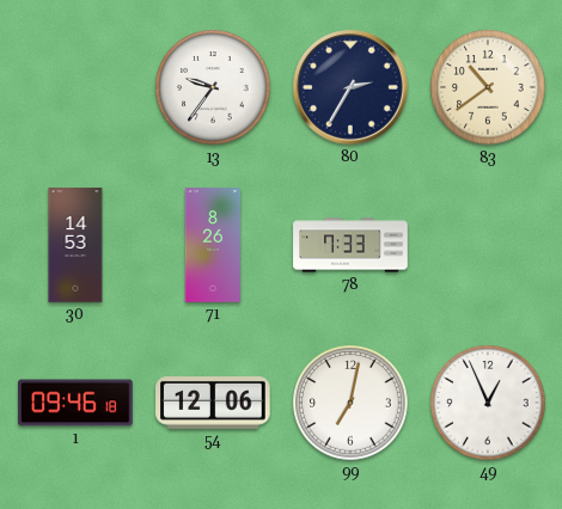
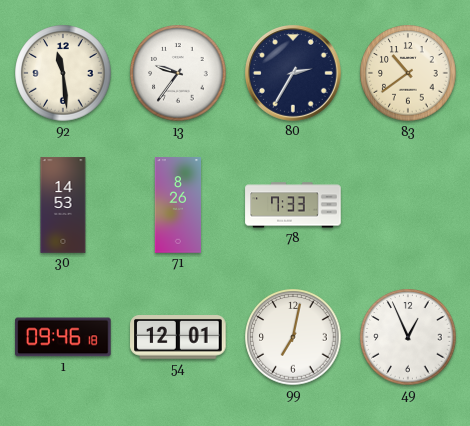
92: none -> 11:29
54: 12:06 -> 12:01
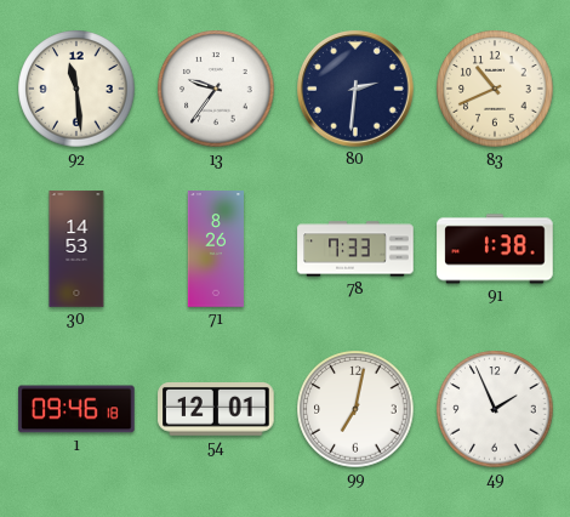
80: 2:35 -> 2:31
83: 10:39 -> 10:41
91: none -> 1:38
49: 12:56 -> 1:56
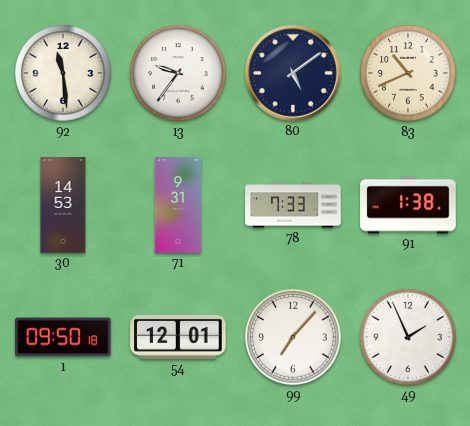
80: 2:31 -> 5:09
71: 8:26 -> 9:31
1: 09:46 -> 09:50
99: 7:02 -> 7:07
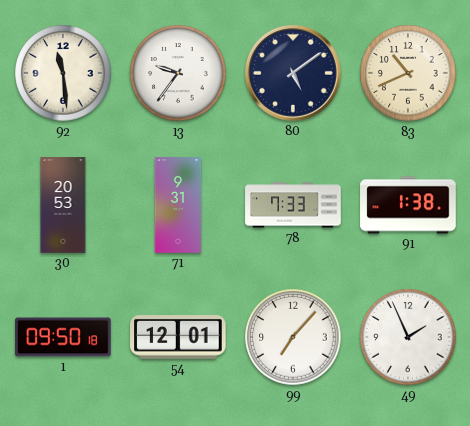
30: 14:53 -> 20:53
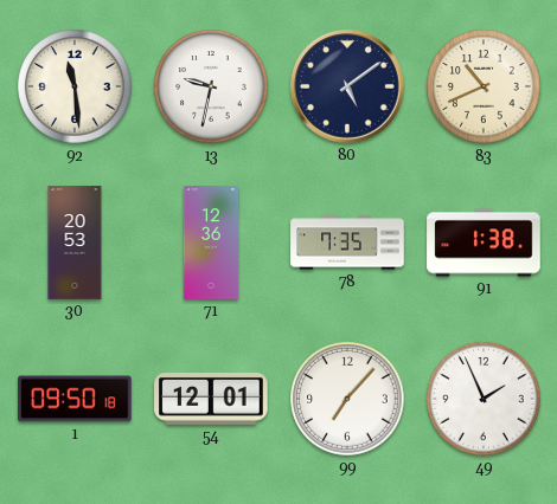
13: 9:36 -> 9:32
71: 9:31 -> 12:36
78: 7:33 -> 7:35
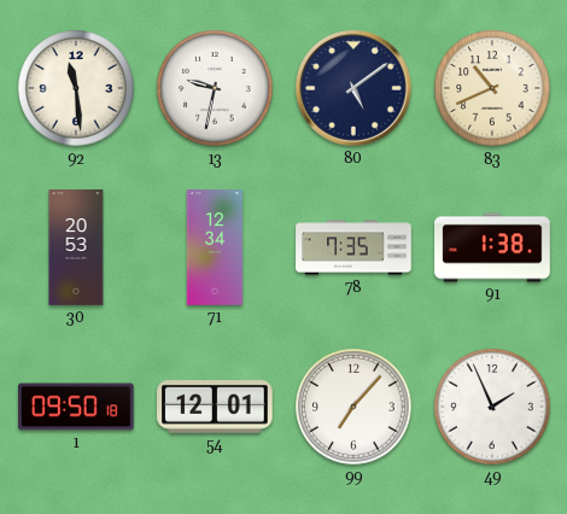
71: 12:36 -> 12:34
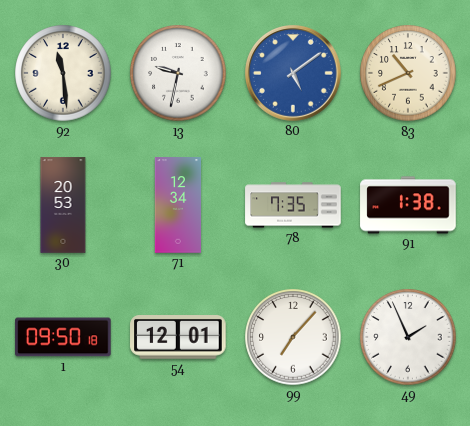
80 dial: navy -> blue
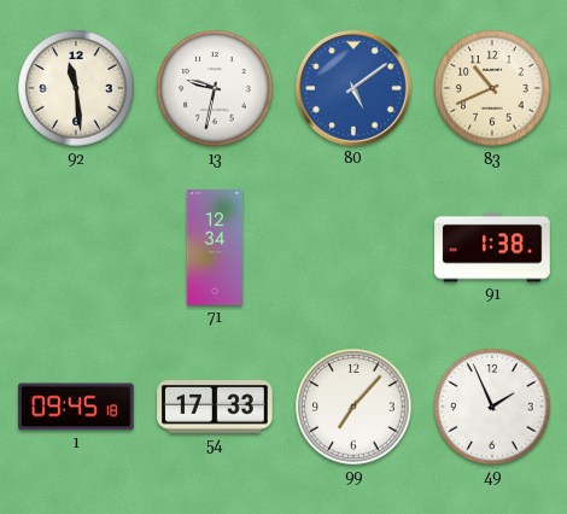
30: 20:53 -> none
78: 7:35 -> none
1: 09:50 -> 09:45
54: 12:01 -> 17:33
